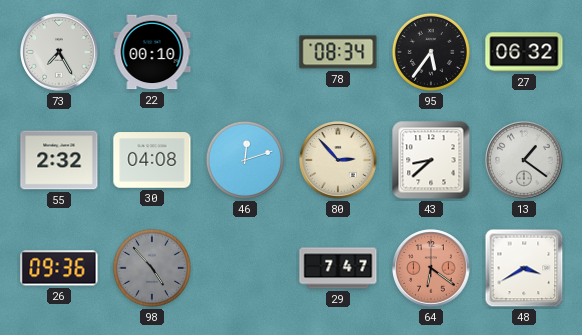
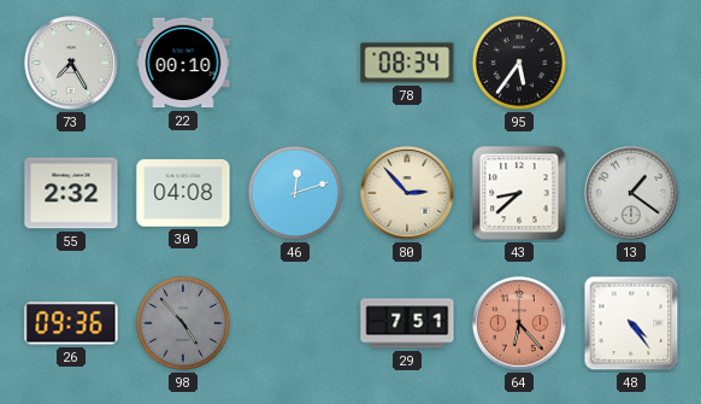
27: 06:32 -> none
29: 7:47 -> 7:51
64: 6:21 -> 6:23
48: 3:40 -> 4:24
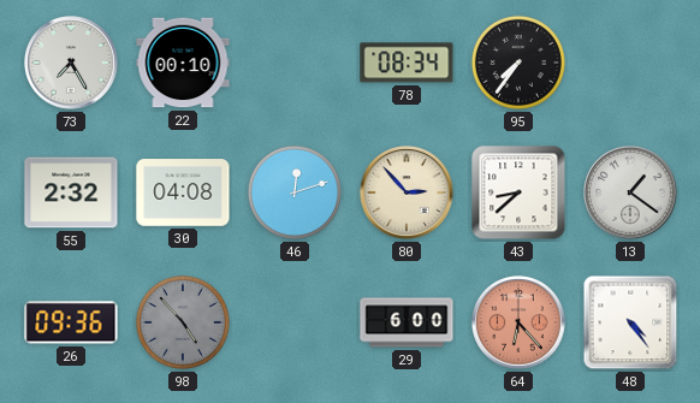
95: 5:36 -> 7:36
29: 7:51 -> 6:00
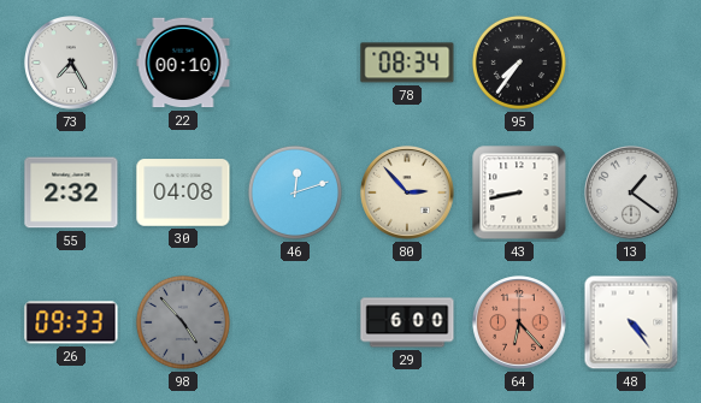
43: 8:38 -> 8:43
26: 09:36 -> 09:33
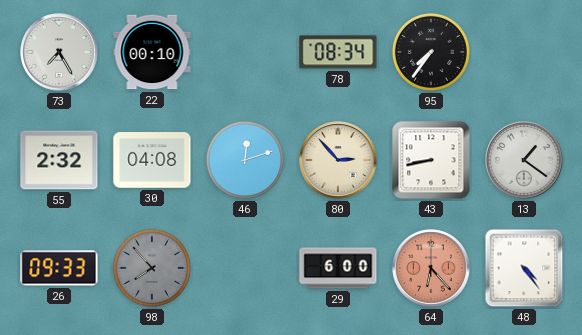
98: 4:53 -> 7:53
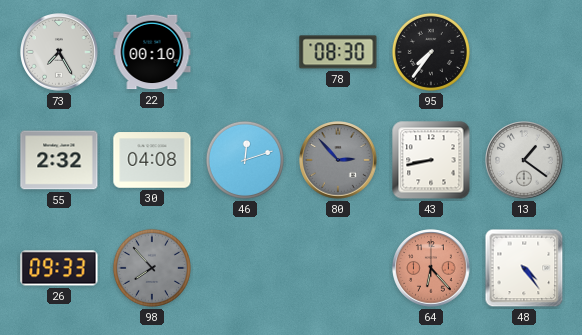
78: 08:34 -> 08:30
80 dial: cream -> grey
29: 6:00 -> none
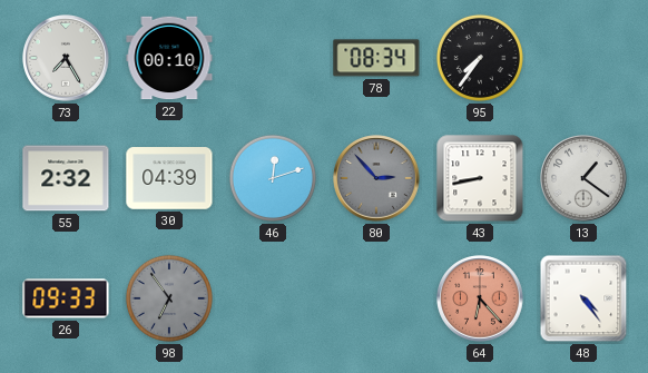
78: 08:30 -> 08:34
30: 04:08 -> 04:39
98: 7:53 -> 6:54
